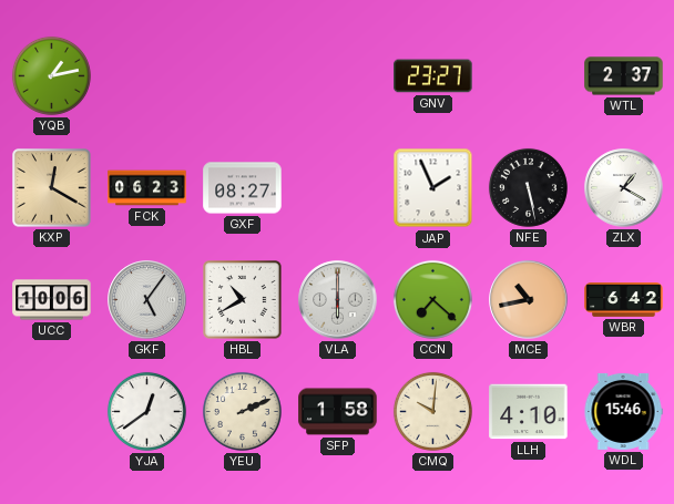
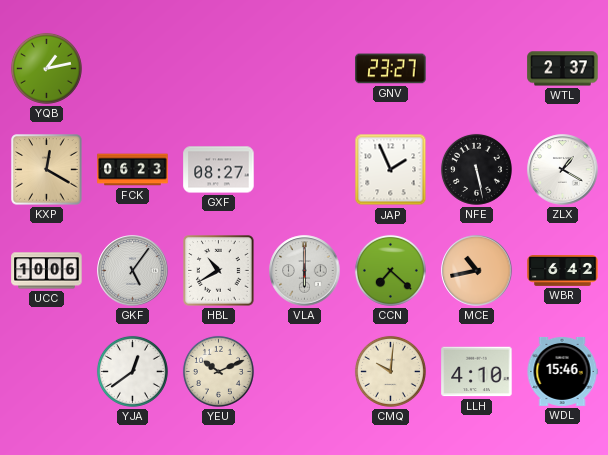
YEU: 2:11 -> 10:11
SFP: 1:58 -> none
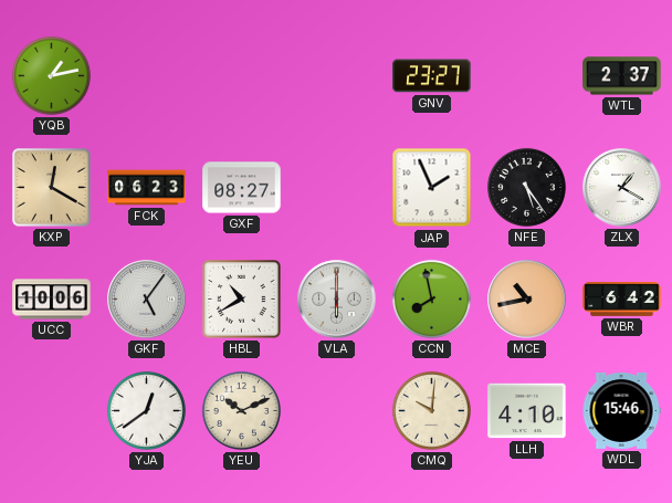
NFE: 5:28 -> 5:24
CCN: 7:22 -> 7:58
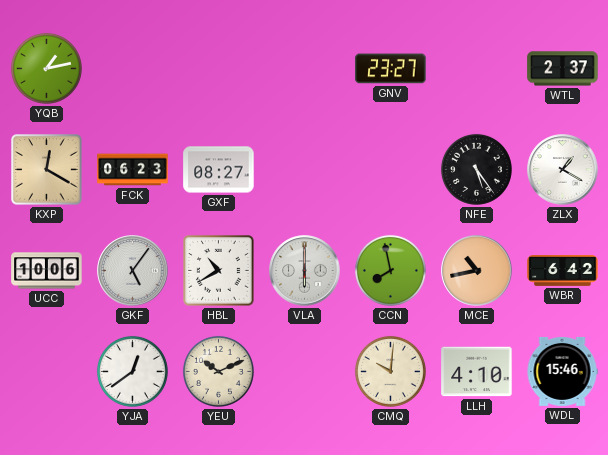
JAP: 1:56 -> none
